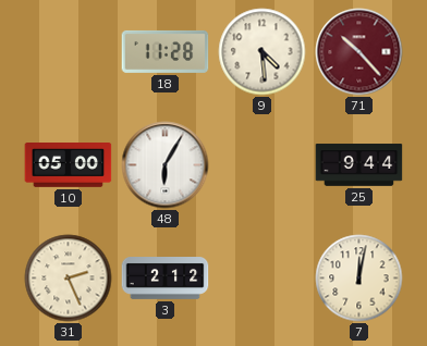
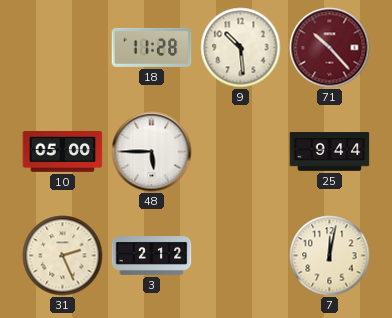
9: 4:29 -> 10:29
48: 6:05 -> 5:45
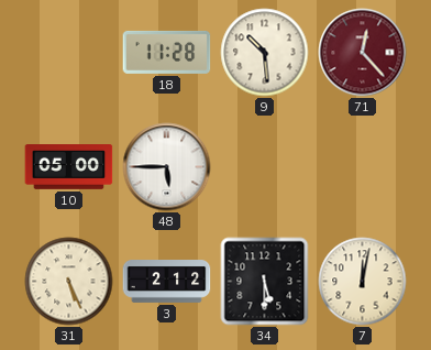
71: 10:23 -> 12:23
25: 9:44 -> none
31: 2:26 -> 5:26
34: none -> 5:30
